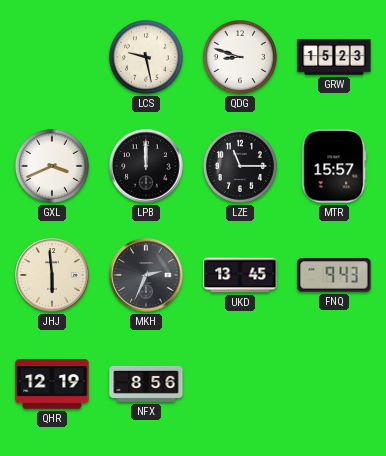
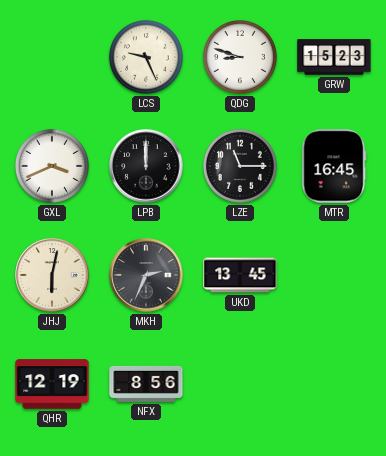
LCS: 9:28 -> 9:26
MTR: 15:57 -> 16:45
JHJ: 5:59 -> 6:02
FNQ: 9:43 -> none
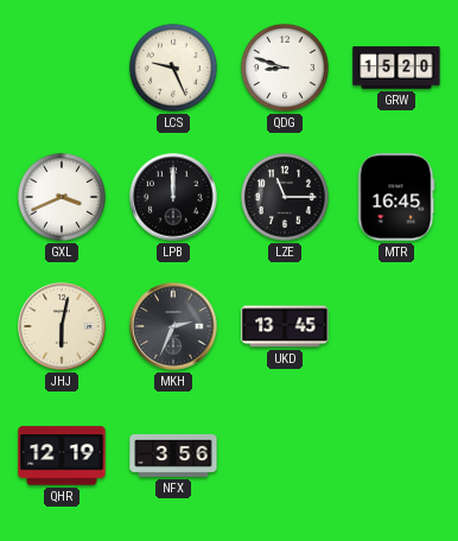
GRW: 15:23 -> 15:20
NFX: 8:56 -> 3:56
